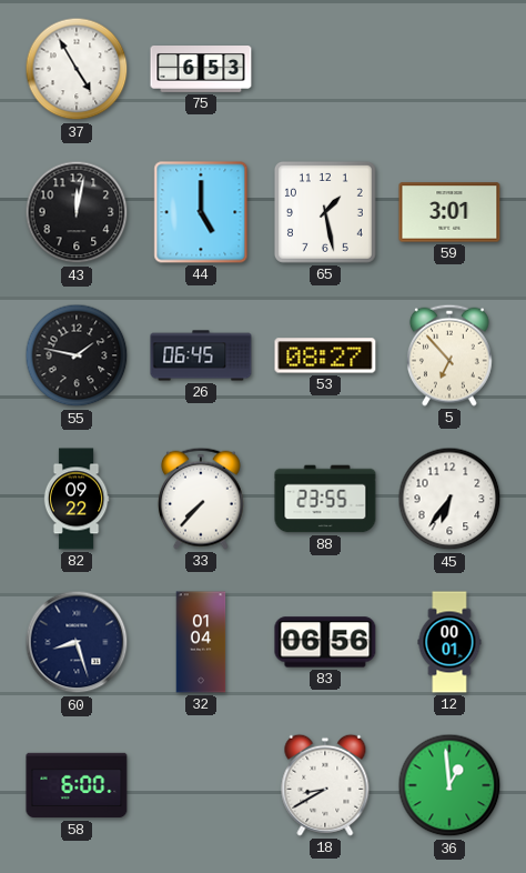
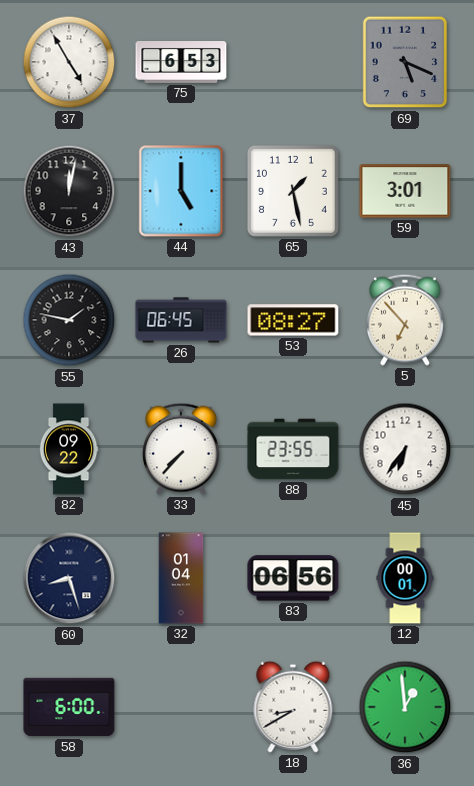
69: none -> 5:19
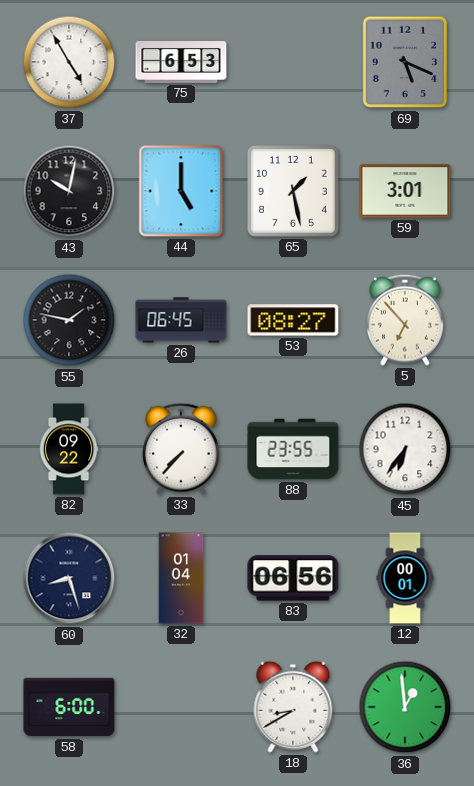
43: 12:02 -> 10:02
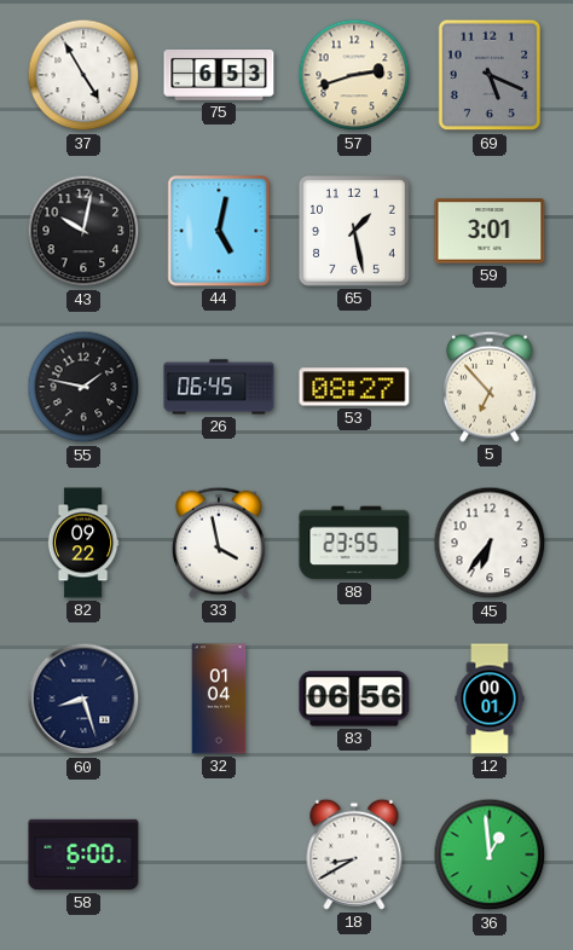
57: none -> 2:42
44: 5:00 -> 5:02
33: 7:37 -> 3:58
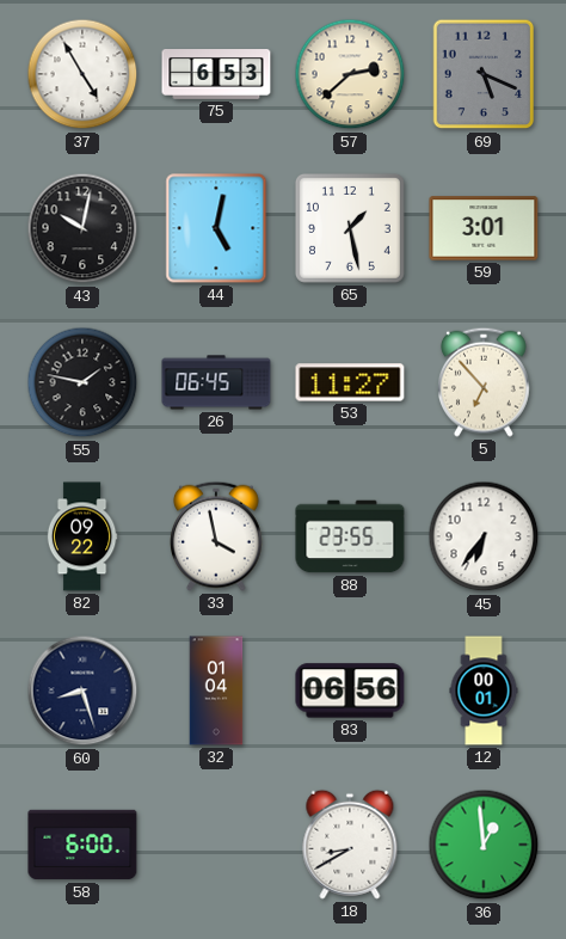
57: 2:42 -> 2:38
53: 08:27 -> 11:27
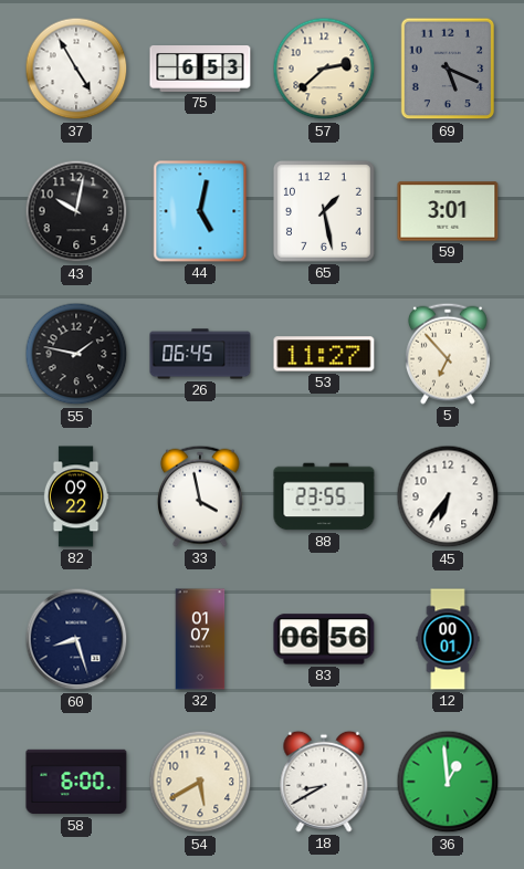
32: 01:04 -> 01:07
54: none -> 5:40
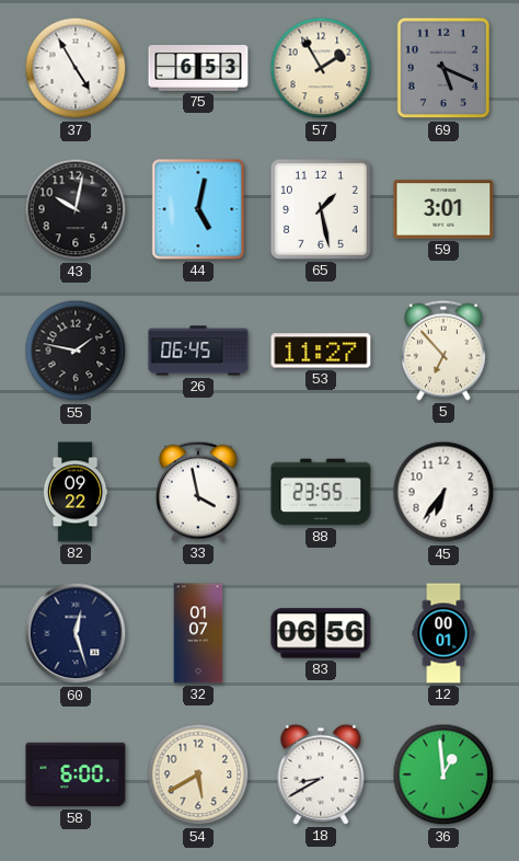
57: 2:38 -> 1:55
60: 8:27 -> 12:27
